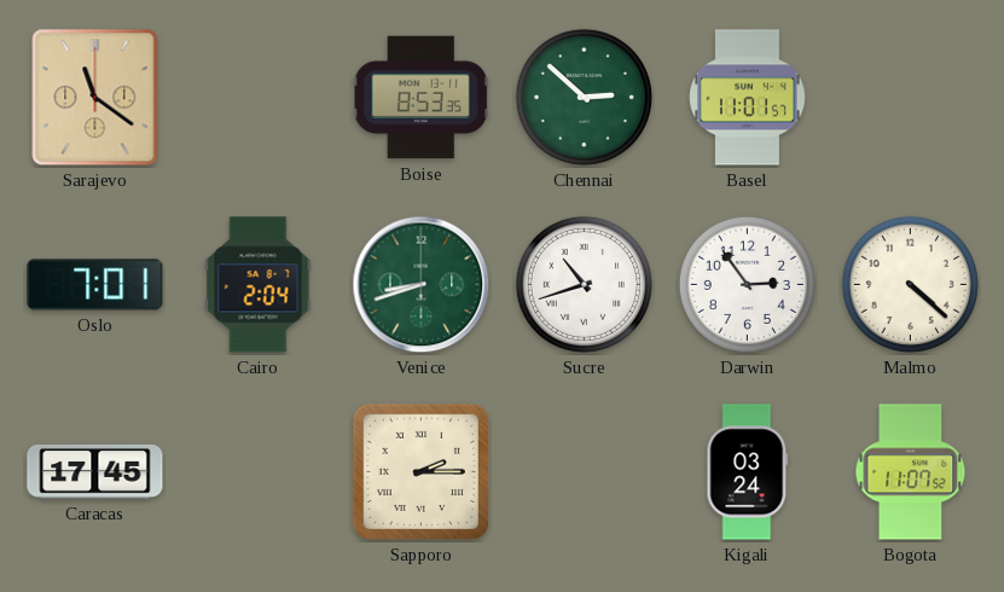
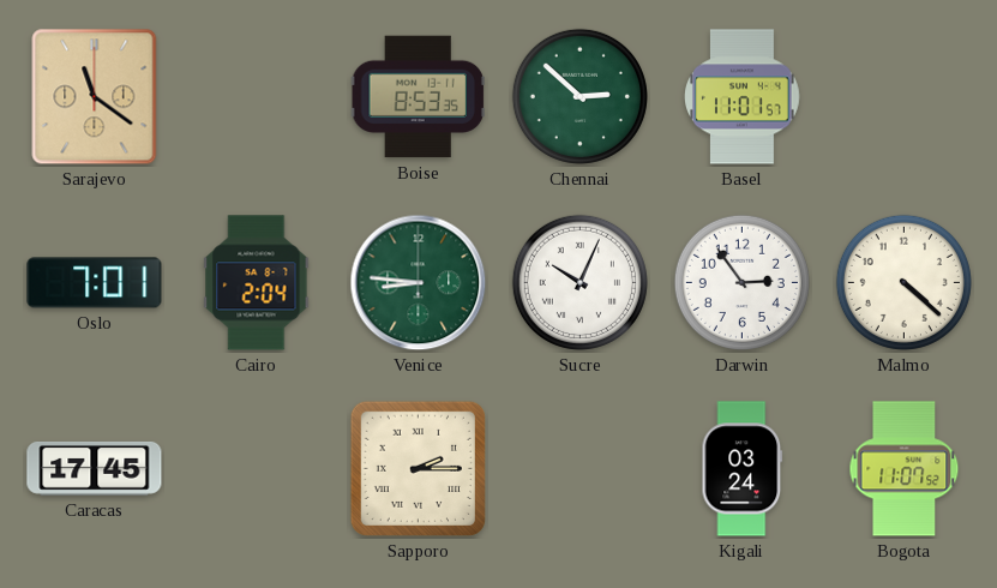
Venice: 8:42 -> 8:46
Sucre: 10:42 -> 10:04
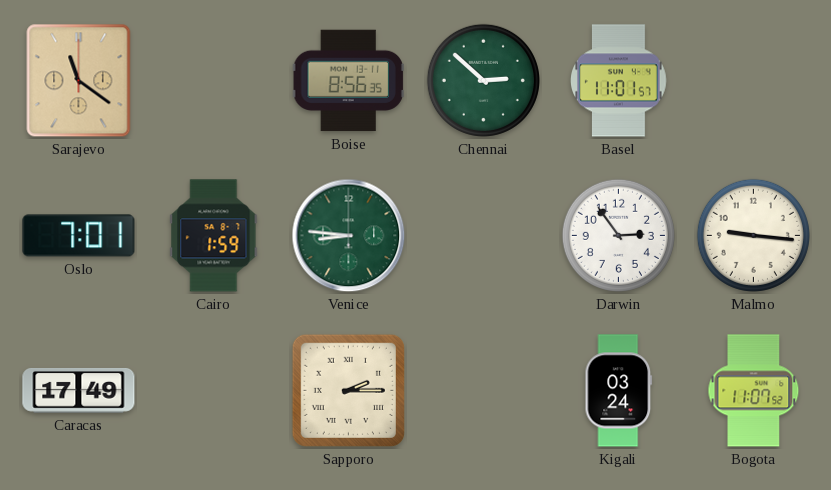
Boise: 8:53 -> 8:56
Cairo: 2:04 -> 1:59
Sucre: 10:04 -> none
Malmo: 4:22 -> 9:16
Caracas: 17:45 -> 17:49
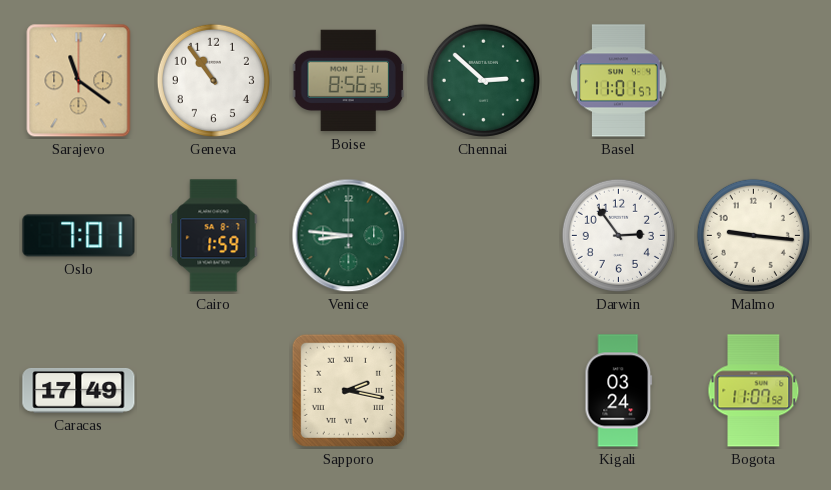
Geneva: none -> 10:54
Sapporo: 2:15 -> 2:17
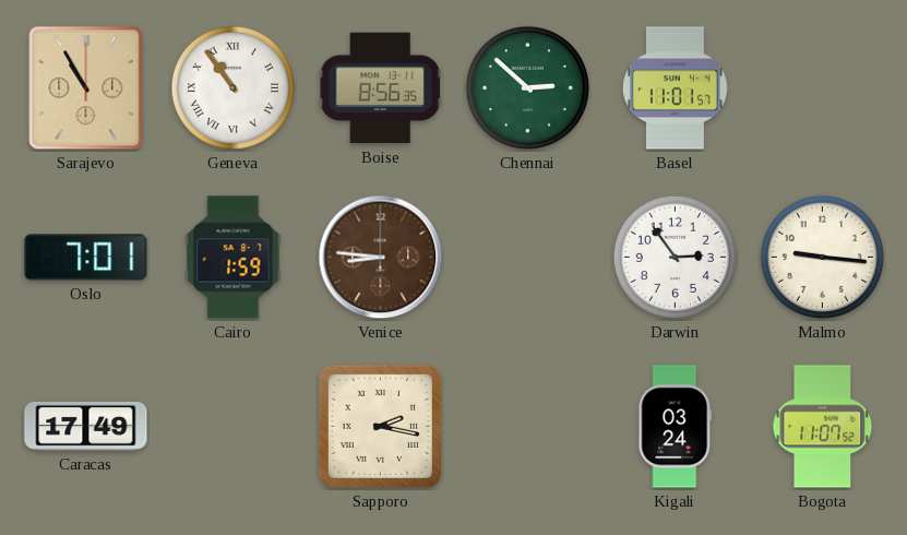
Sarajevo: 11:21 -> 10:55
Geneva numerals: Arabic -> Roman
Venice dial: green -> brown
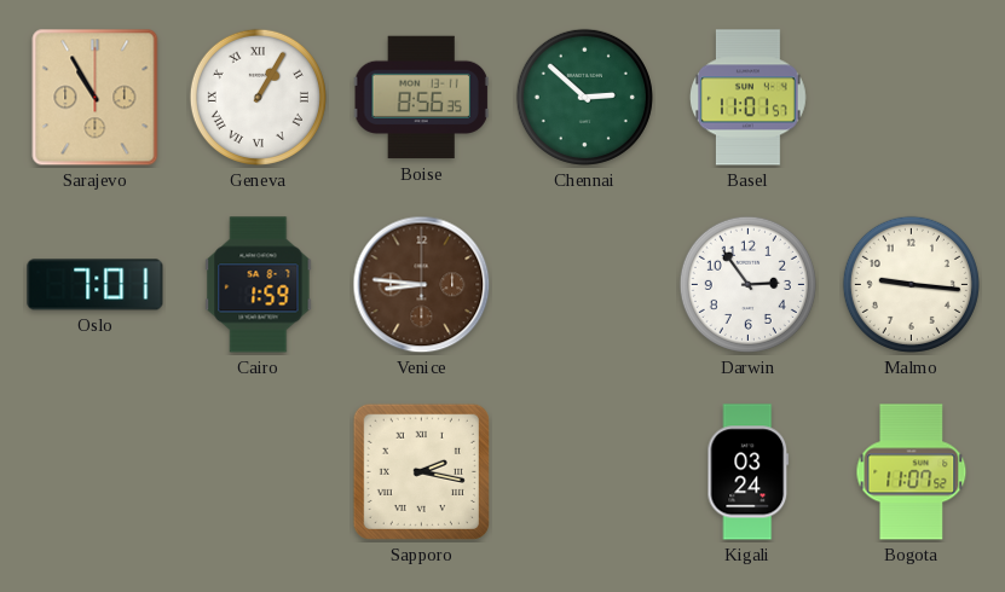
Geneva: 10:54 -> 1:05
Caracas: 17:49 -> none
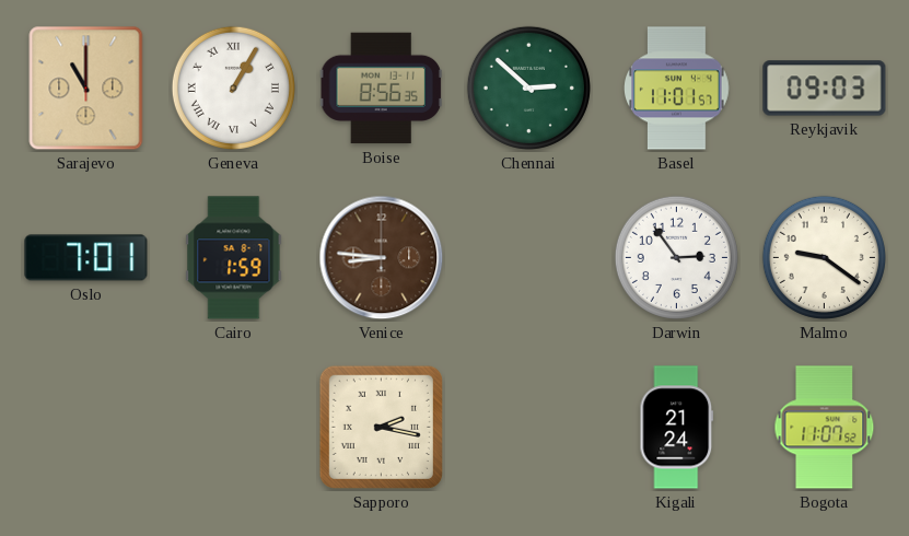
Sarajevo: 10:55 -> 11:00
Reykjavik: none -> 09:03
Malmo: 9:16 -> 9:21
Kigali: 03:24 -> 21:24
